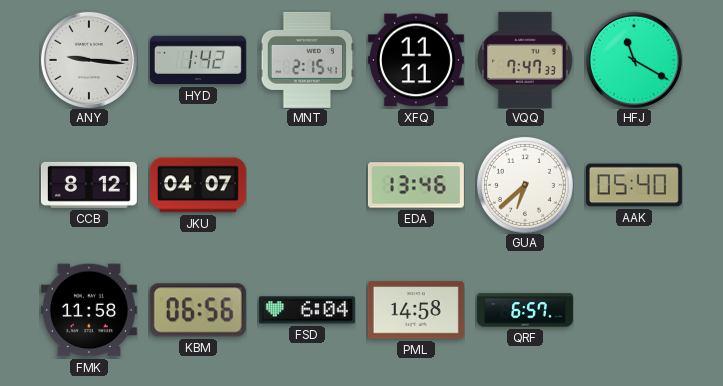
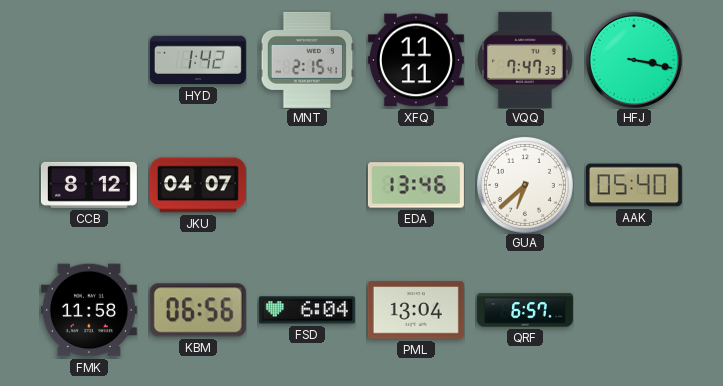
ANY: 9:16 -> none
HFJ: 11:20 -> 3:17
PML: 14:58 -> 13:04
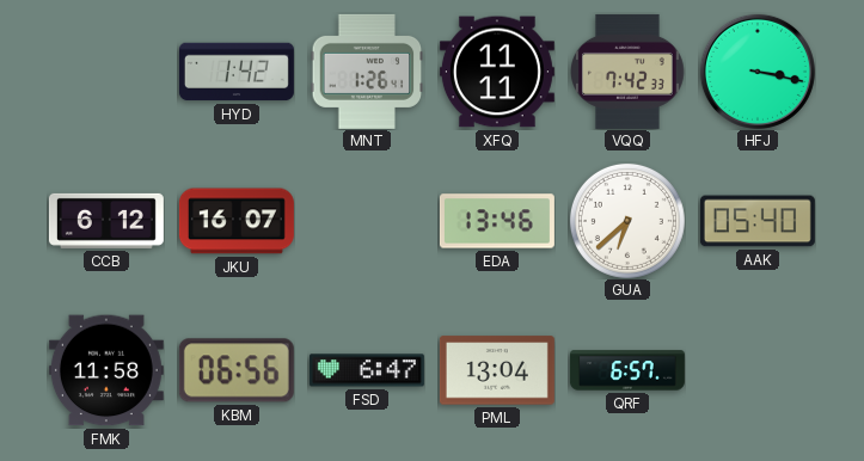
MNT: 2:15 -> 1:26
VQQ: 7:47 -> 7:42
CCB: 8:12 -> 6:12
JKU: 04:07 -> 16:07
FSD: 6:04 -> 6:47
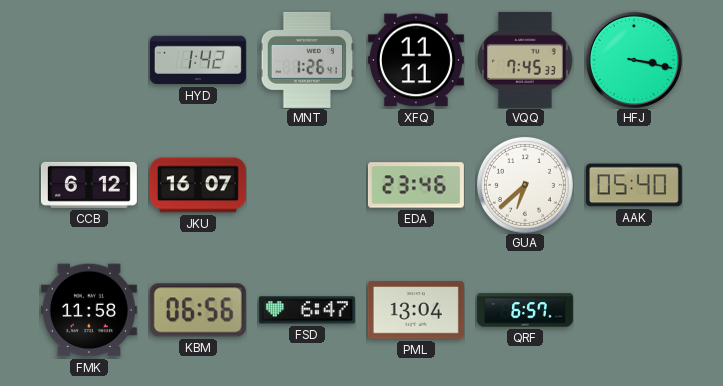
VQQ: 7:42 -> 7:45
EDA: 13:46 -> 23:46
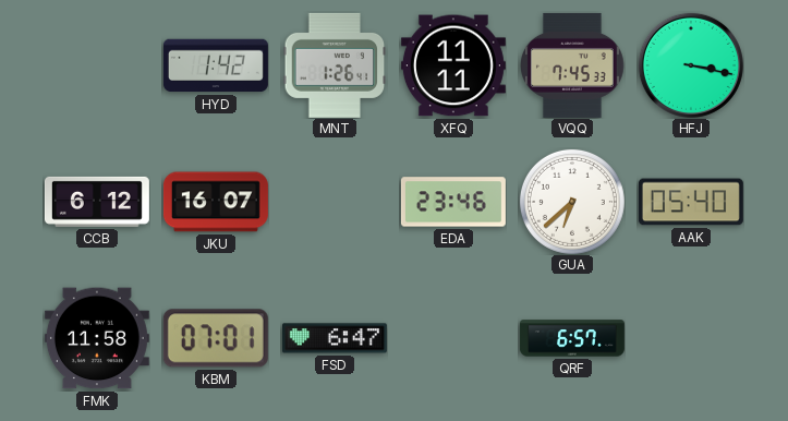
KBM: 06:56 -> 07:01
PML: 13:04 -> none
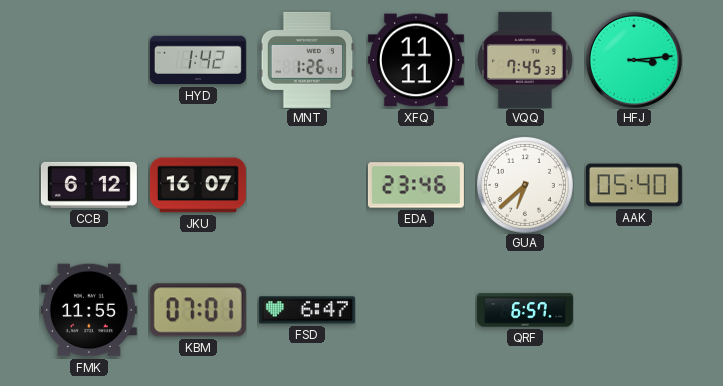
HFJ: 3:17 -> 3:14
FMK: 11:58 -> 11:55
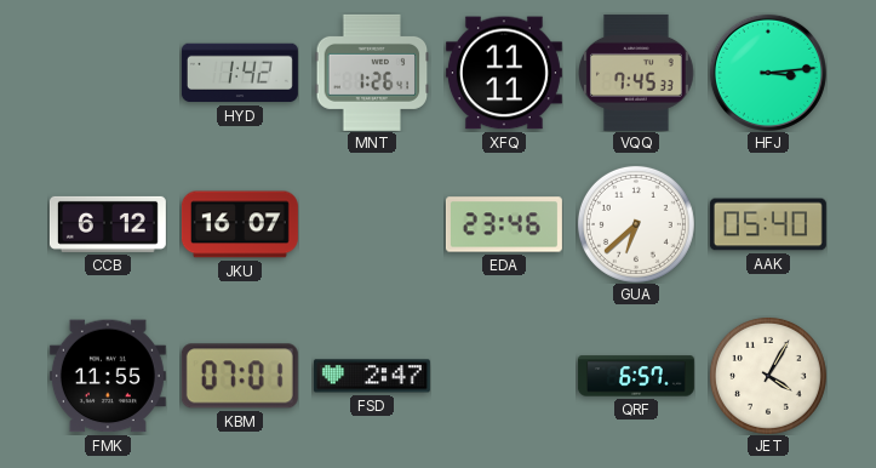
FSD: 6:47 -> 2:47
JET: none -> 4:05
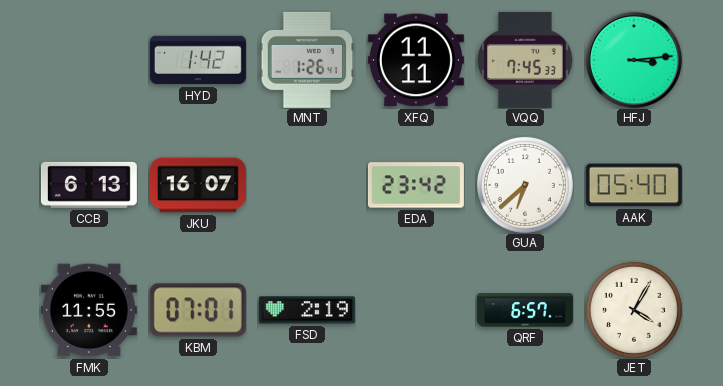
CCB: 6:12 -> 6:13
EDA: 23:46 -> 23:42
FSD: 2:47 -> 2:19
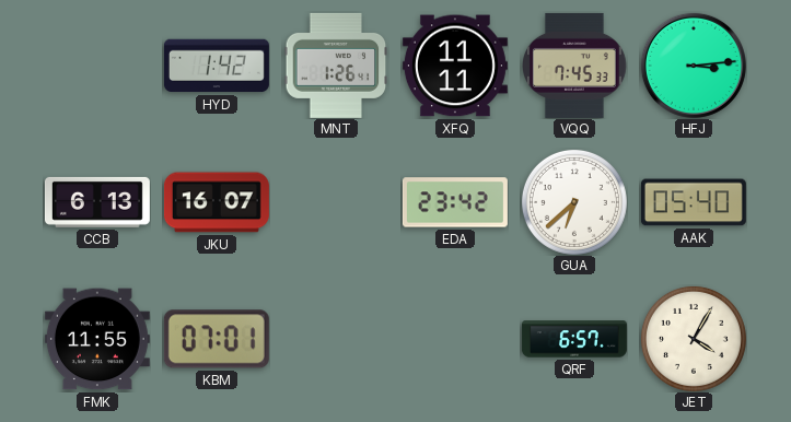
FSD: 2:19 -> none
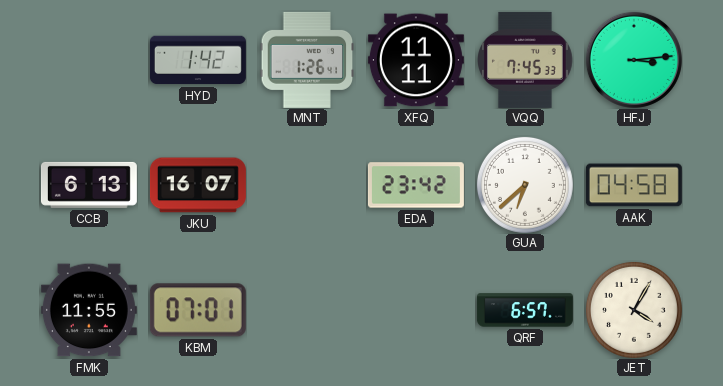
AAK: 05:40 -> 04:58
